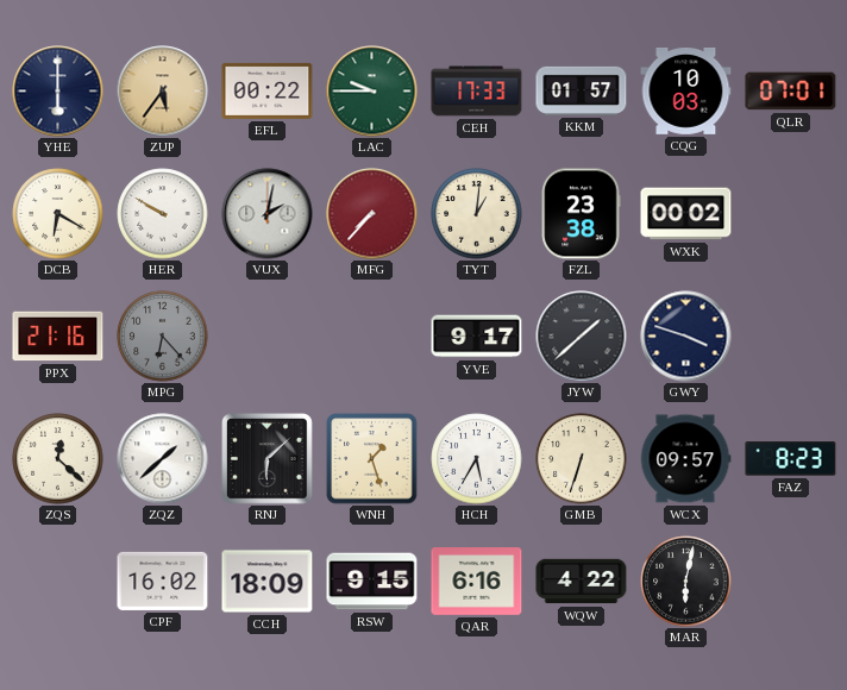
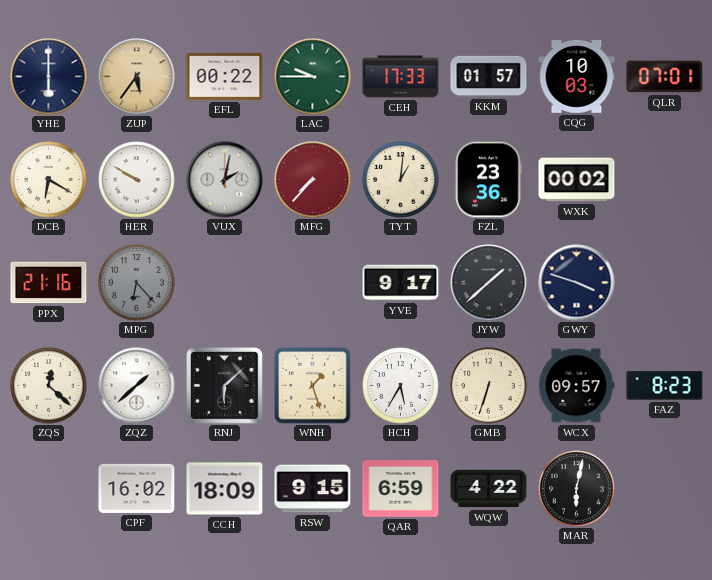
FZL: 23:38 -> 23:36
QAR: 6:16 -> 6:59
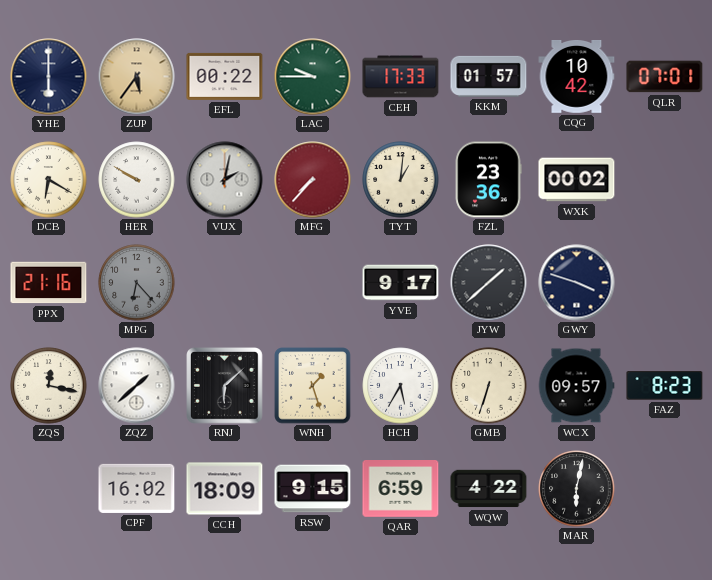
CQG: 10:03 -> 10:42
ZQS: 12:22 -> 12:17
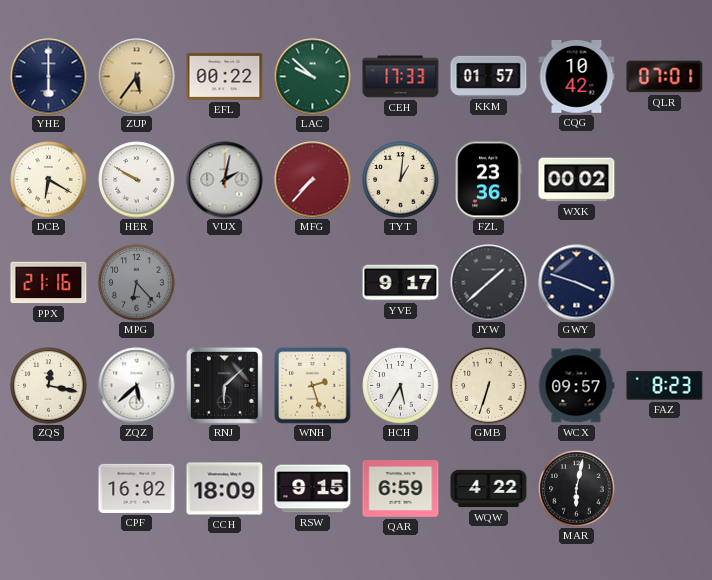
LAC: 9:45 -> 9:52
ZQZ: 1:38 -> 5:38
WNH: 1:27 -> 2:27
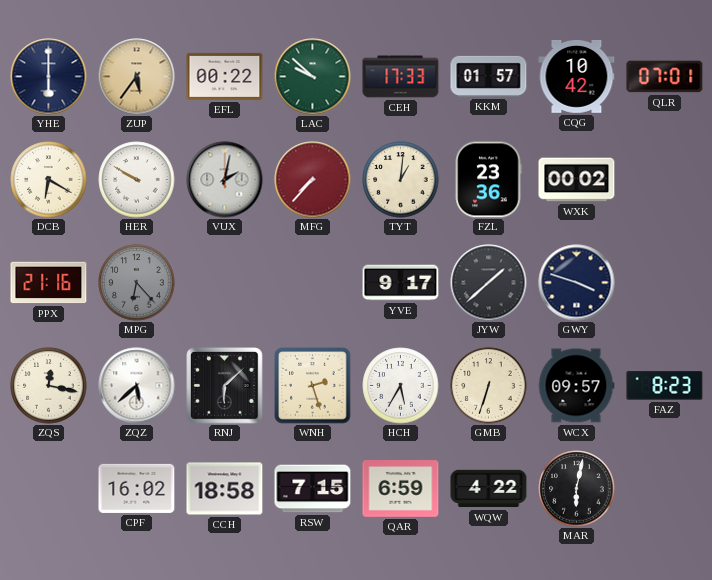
CCH: 18:09 -> 18:58
RSW: 9:15 -> 7:15
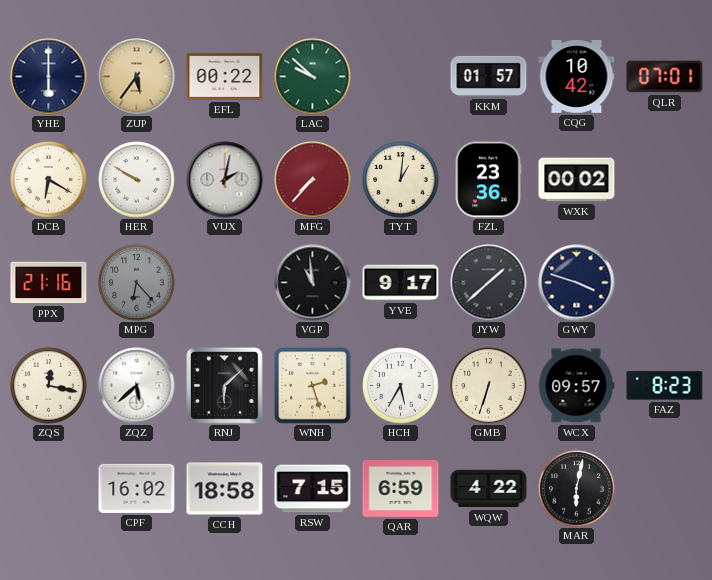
CEH: 17:33 -> none
VGP: none -> 10:59
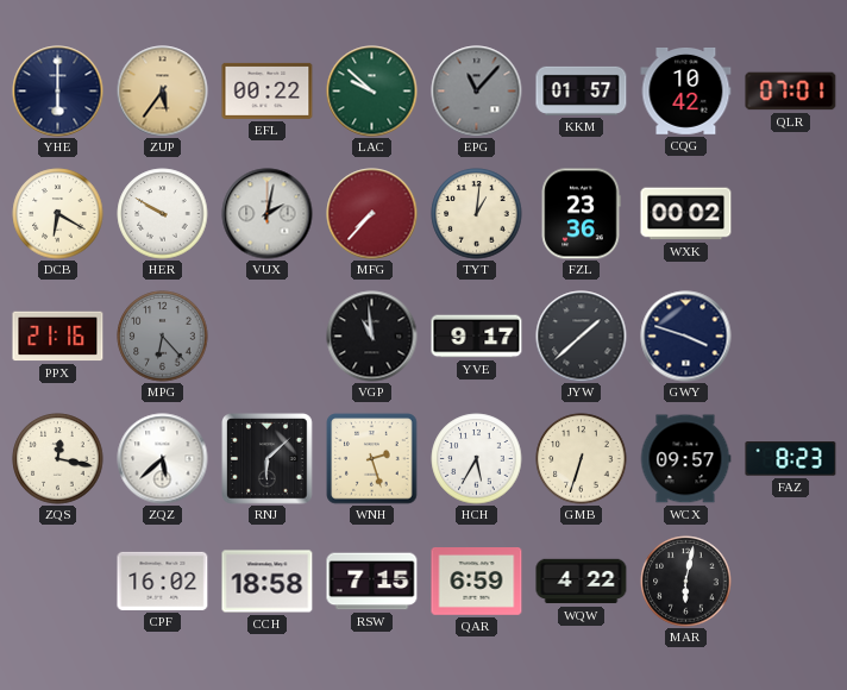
EPG: none -> 11:07
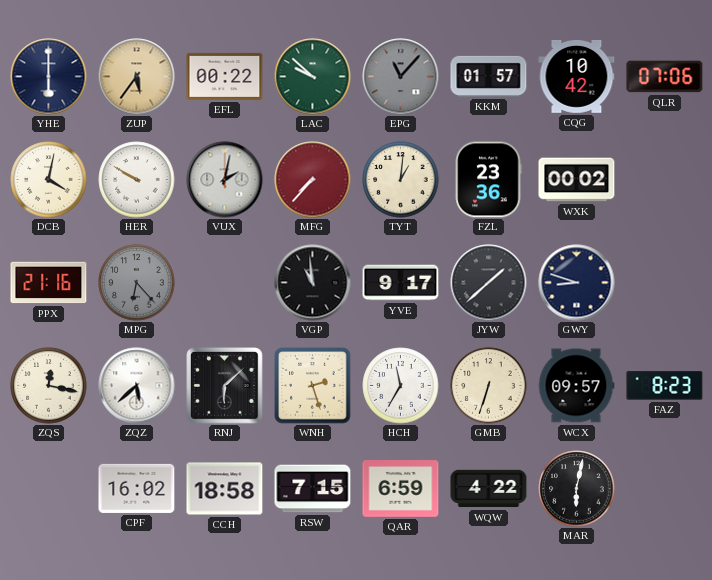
QLR: 07:01 -> 07:06
DCB: 6:20 -> 4:02
GWY: 3:48 -> 8:48
HCH: 5:35 -> 11:35
